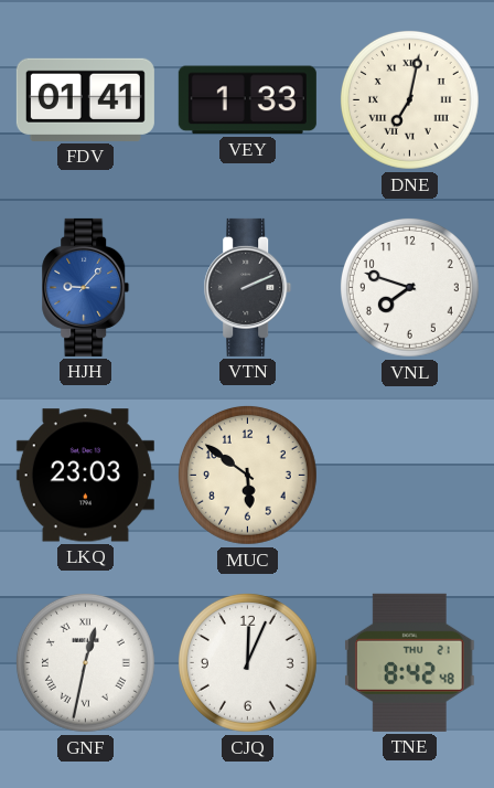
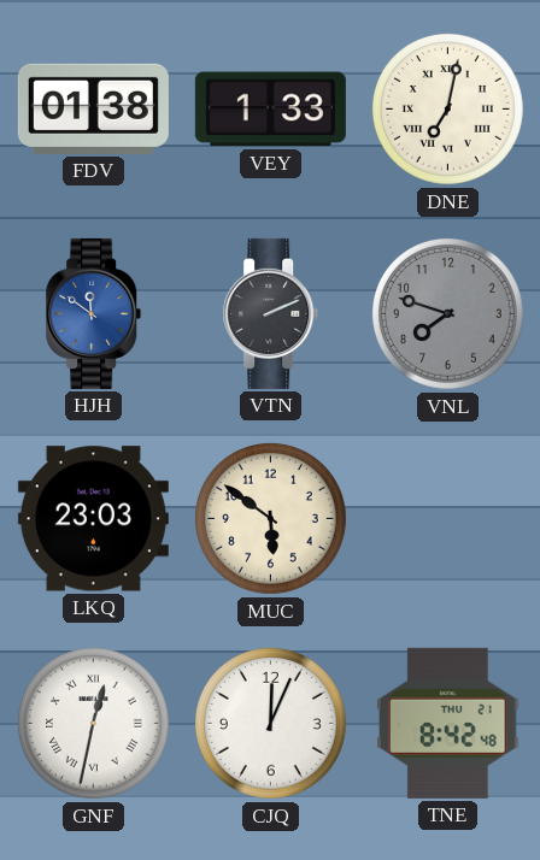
FDV: 01:41 -> 01:38
HJH: 9:07 -> 11:51
VNL dial: white -> grey
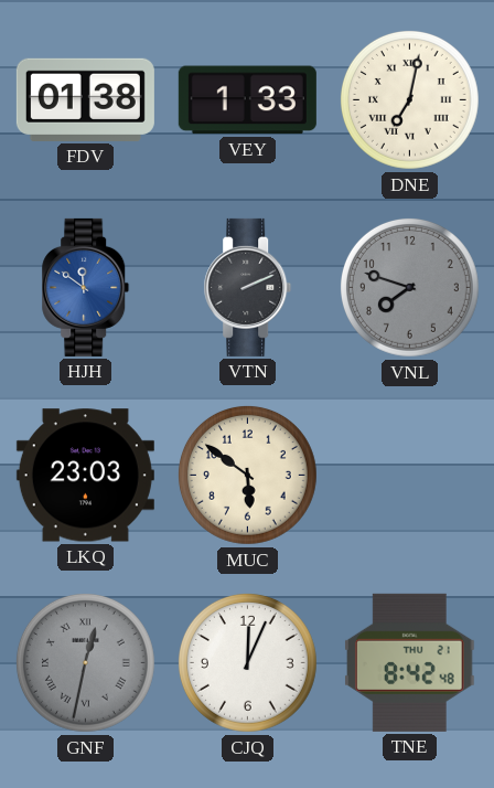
GNF dial: white -> grey
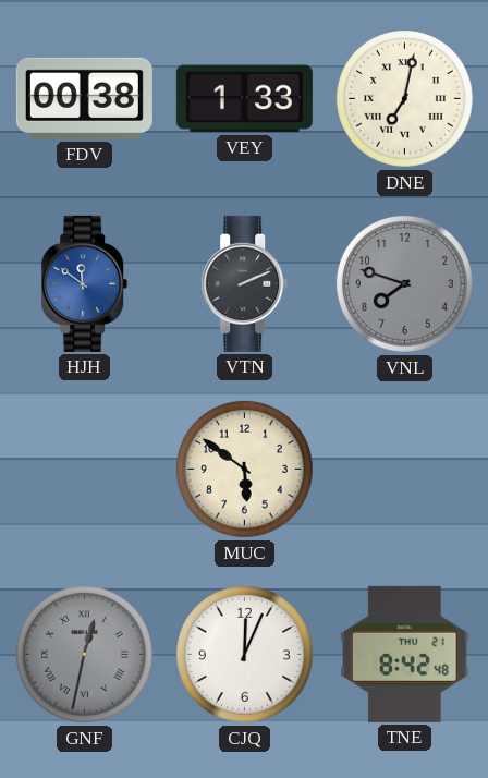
FDV: 01:38 -> 00:38
LKQ: 23:03 -> none
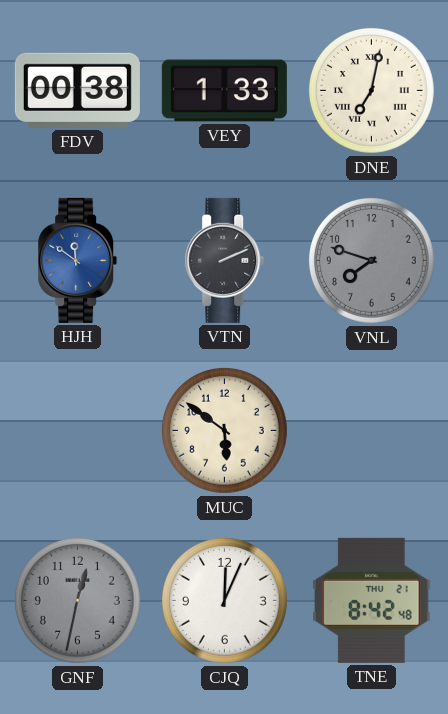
GNF numerals: Roman -> Arabic
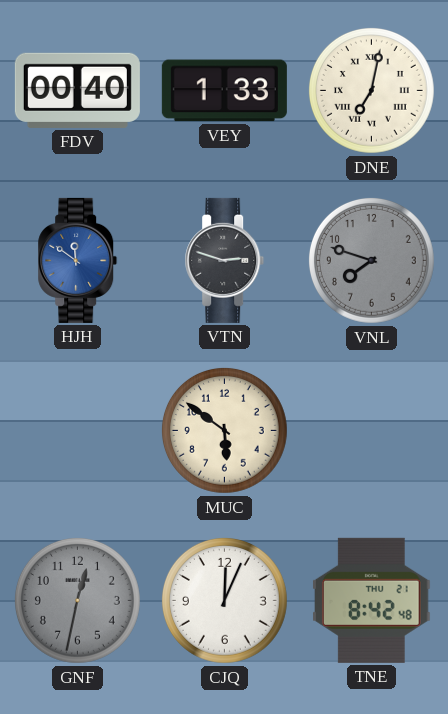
FDV: 00:38 -> 00:40
VTN: 2:11 -> 2:48
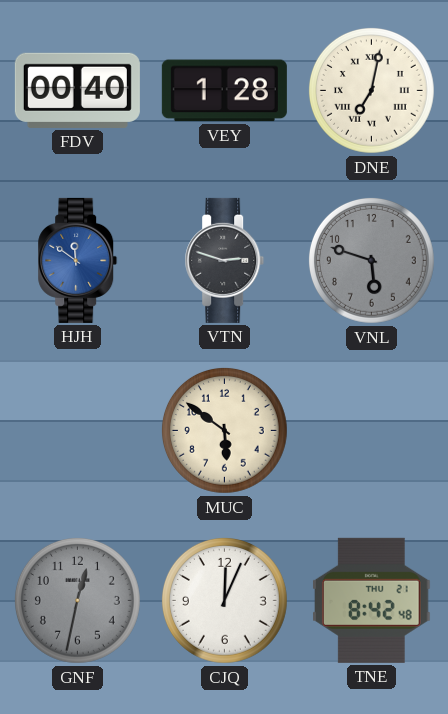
VEY: 1:33 -> 1:28
VNL: 7:48 -> 5:48
